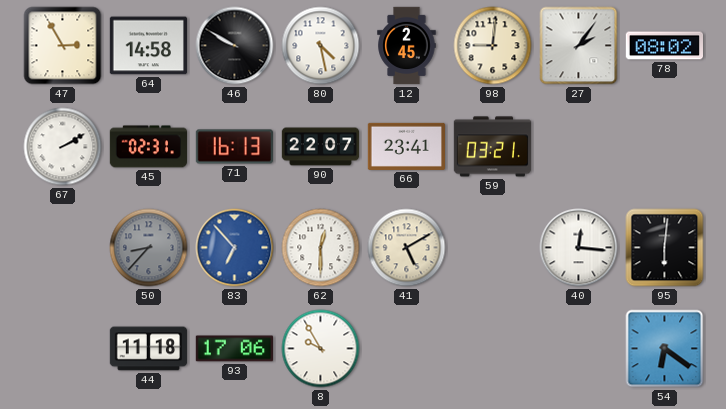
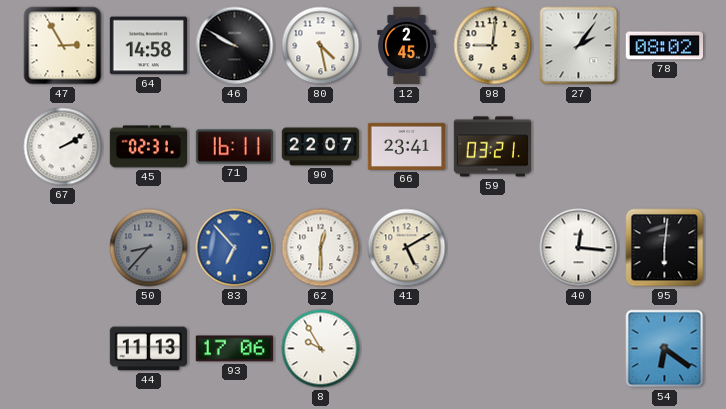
71: 16:13 -> 16:11
44: 11:18 -> 11:13
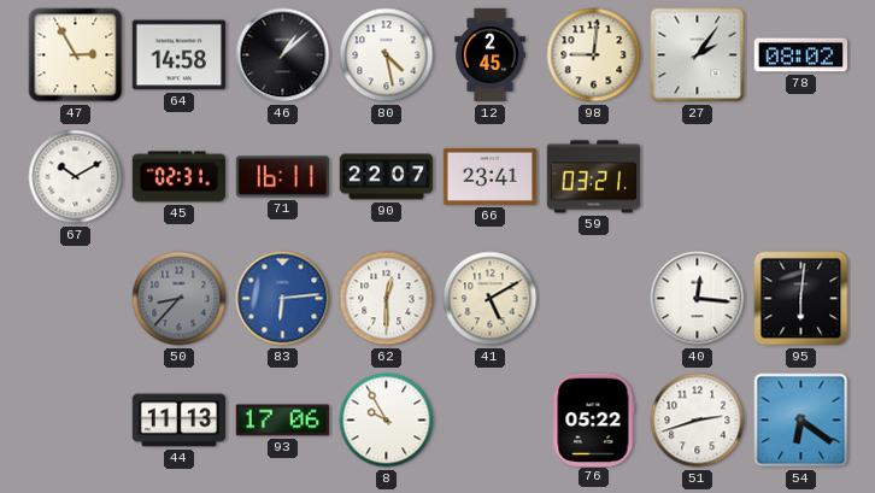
46: 9:50 -> 1:08
67: 2:10 -> 10:10
83: 6:53 -> 6:14
76: none -> 05:22
51: none -> 2:42
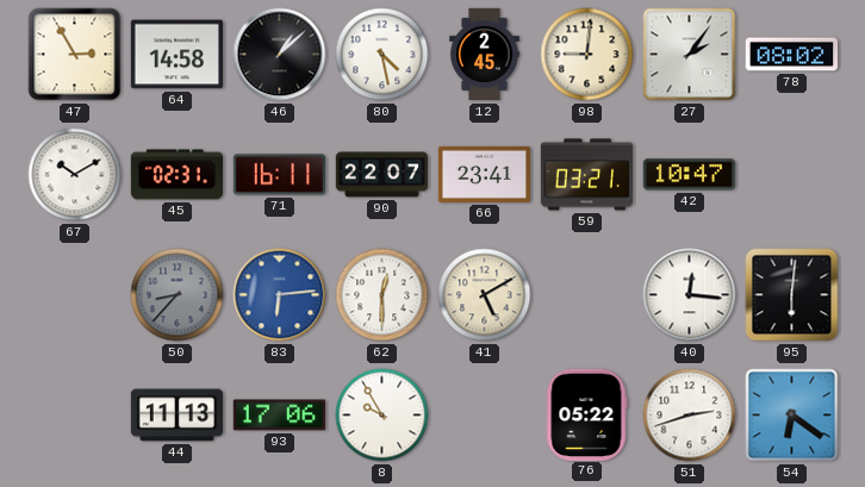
42: none -> 10:47
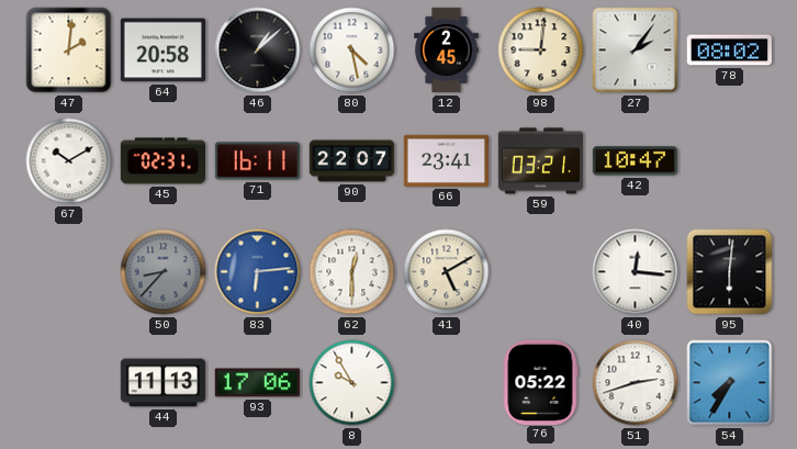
47: 2:55 -> 2:01
64: 14:58 -> 20:58
54: 6:21 -> 7:35
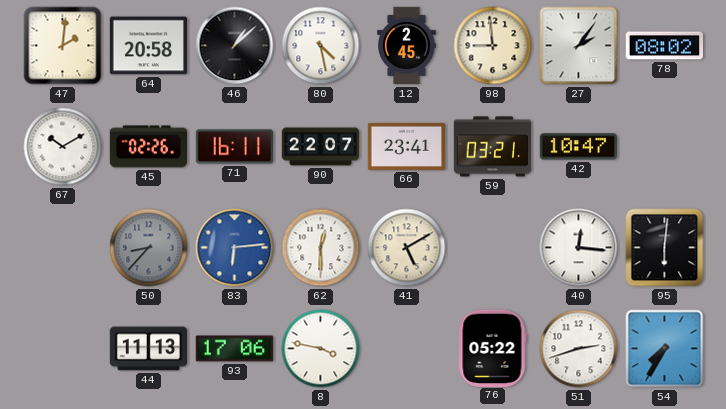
98: 9:01 -> 8:59
45: 02:31 -> 02:26
8: 9:55 -> 3:47
